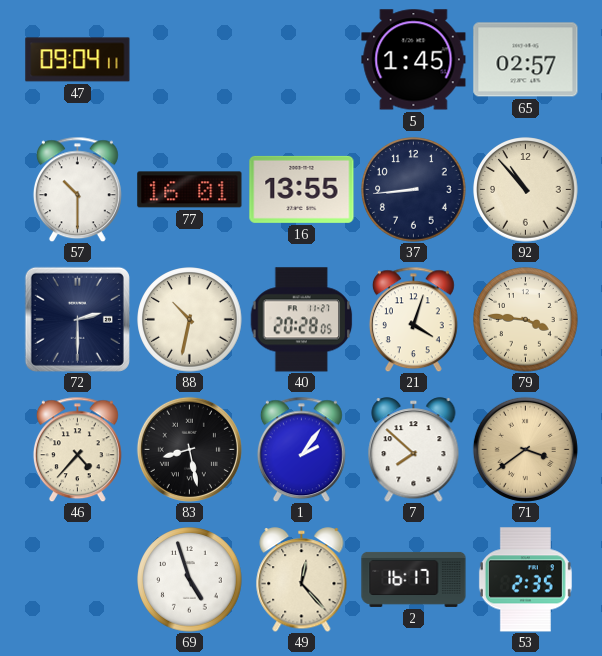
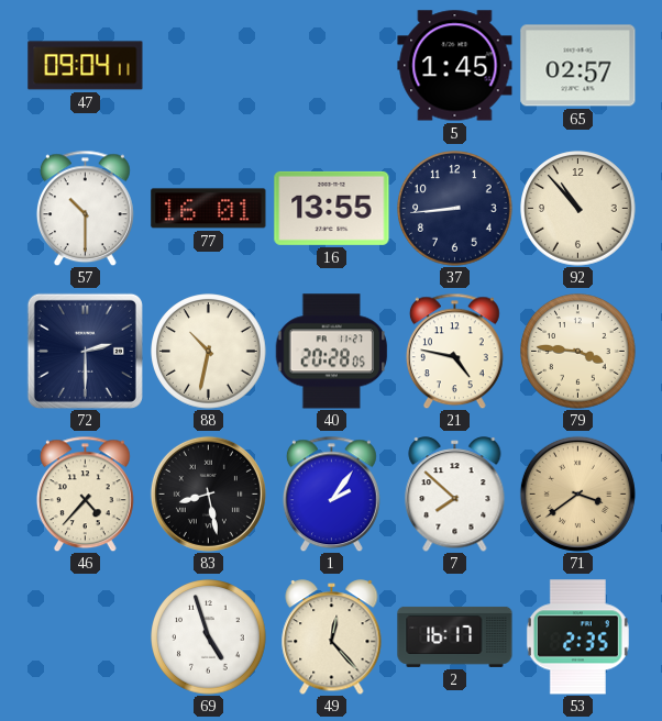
21: 4:03 -> 4:47
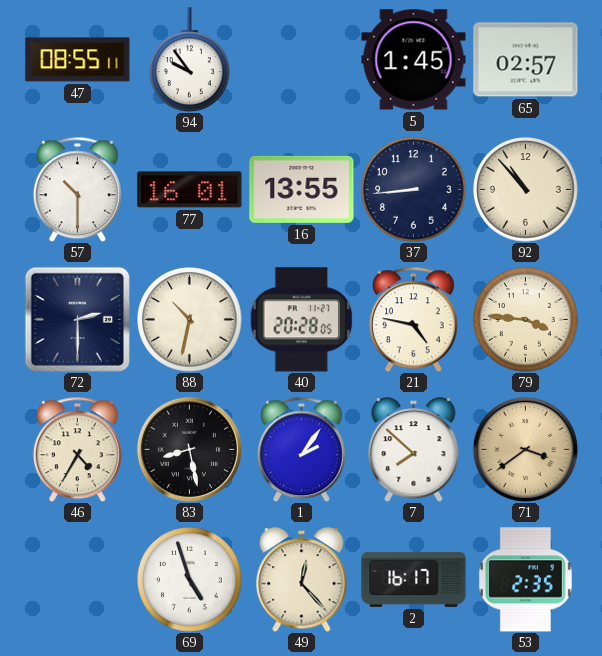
47: 09:04 -> 08:55
94: none -> 9:54
46: 4:37 -> 4:35
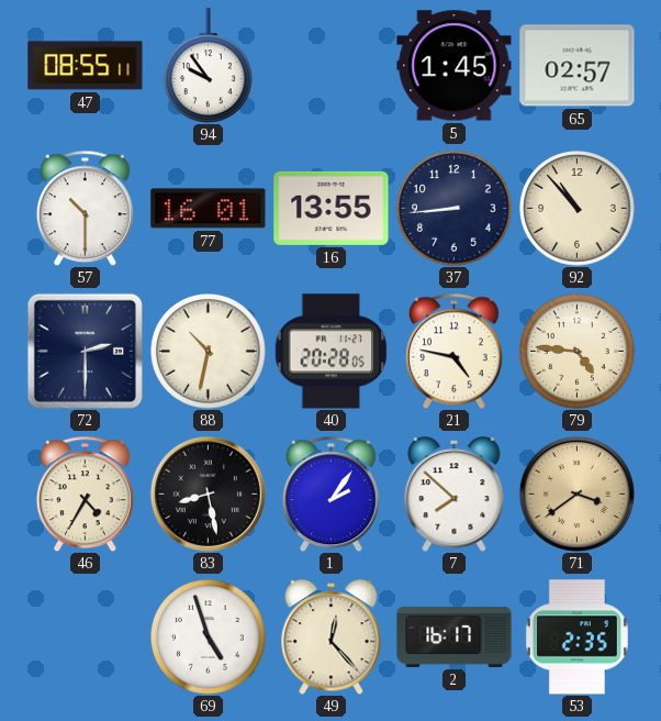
79: 3:46 -> 4:46
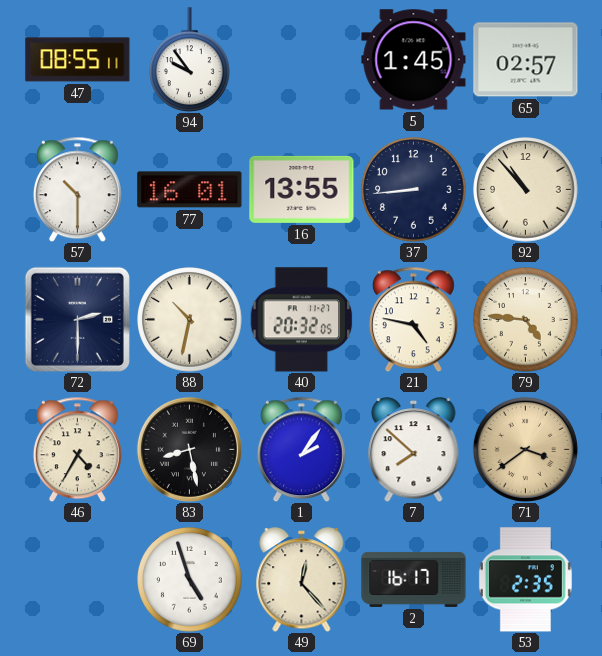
40: 20:28 -> 20:32
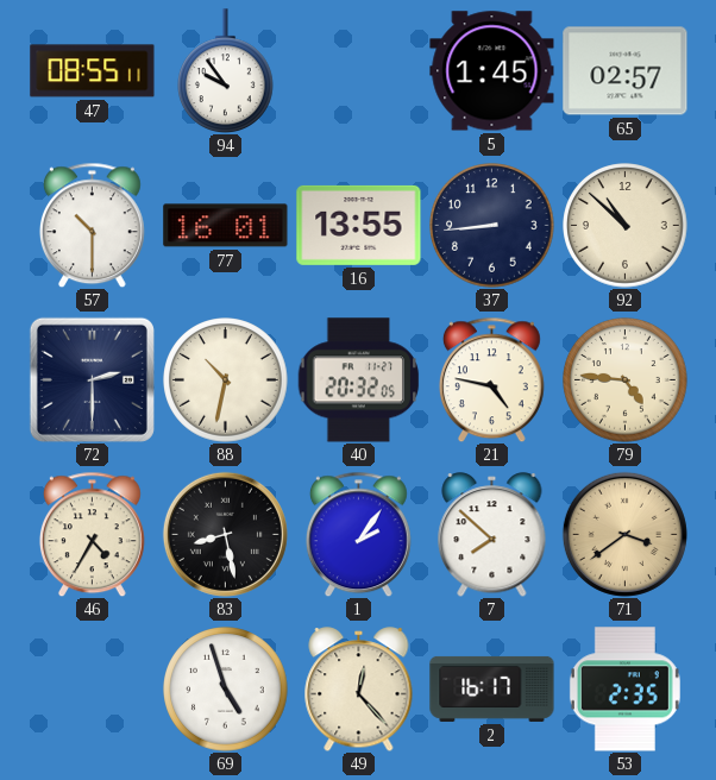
92: 10:53 -> 10:52
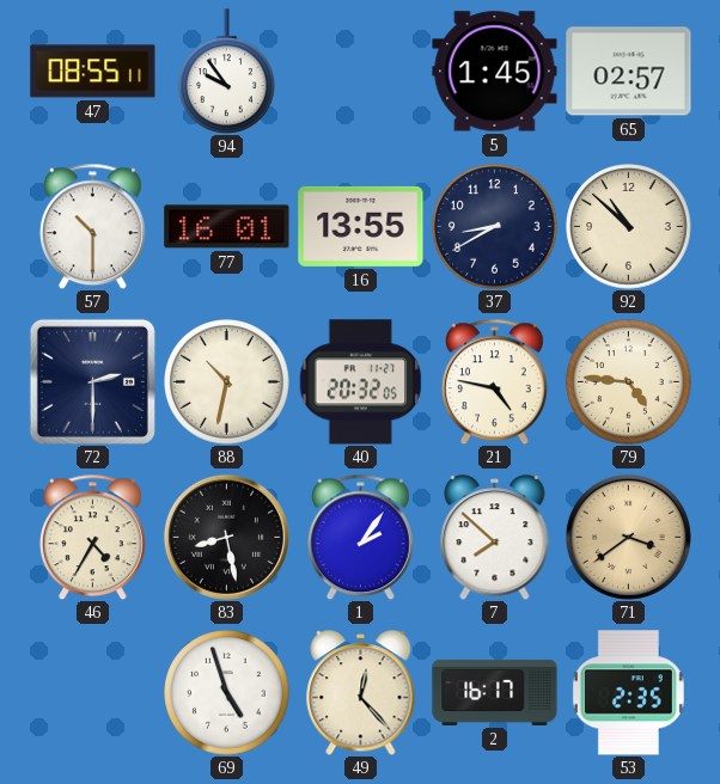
37: 8:44 -> 8:40
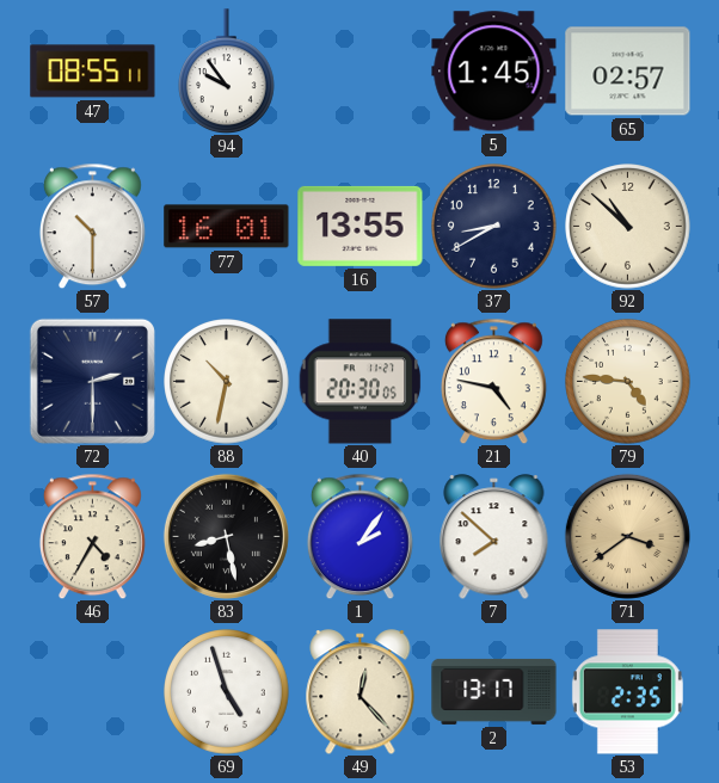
40: 20:32 -> 20:30
2: 16:17 -> 13:17
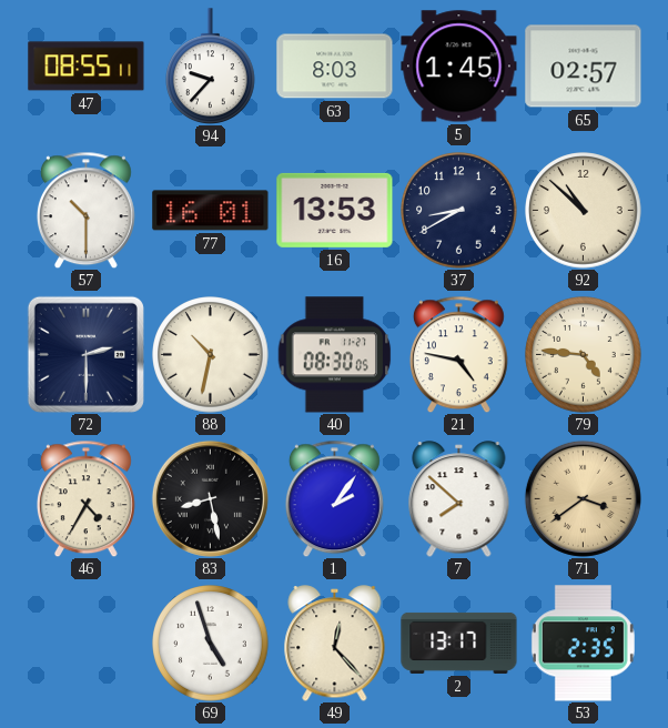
94: 9:54 -> 9:37
63: none -> 8:03
16: 13:55 -> 13:53
40: 20:30 -> 08:30
